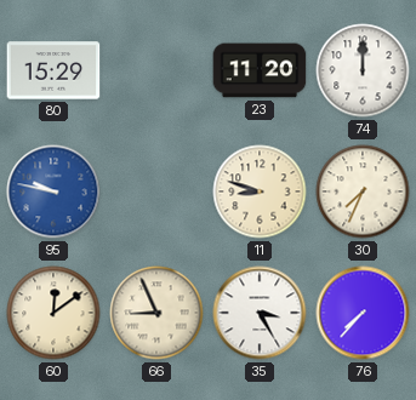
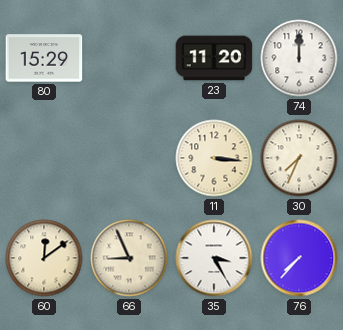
95: 9:47 -> none
11: 8:48 -> 3:16
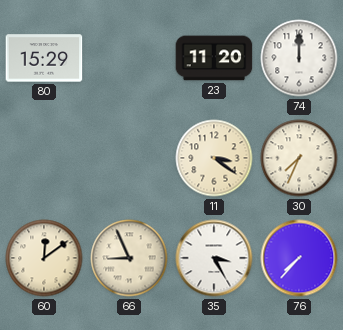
11: 3:16 -> 3:21
